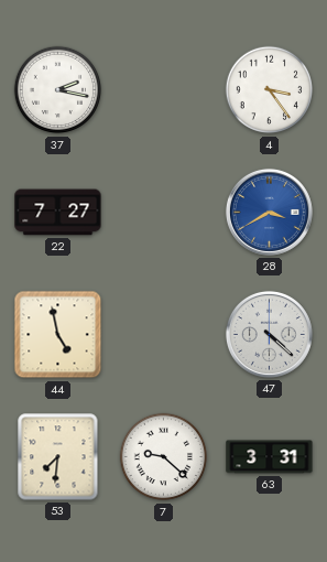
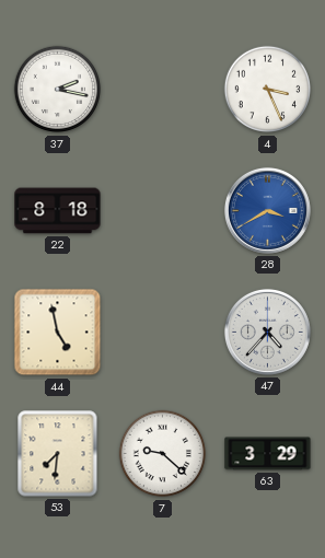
4: 3:24 -> 3:26
22: 7:27 -> 8:18
47: 4:22 -> 4:37
63: 3:31 -> 3:29
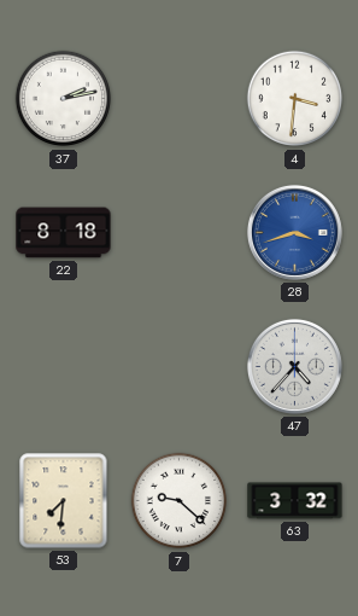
37: 2:17 -> 2:13
4: 3:26 -> 3:31
28: 3:40 -> 3:42
44: 4:58 -> none
63: 3:29 -> 3:32
